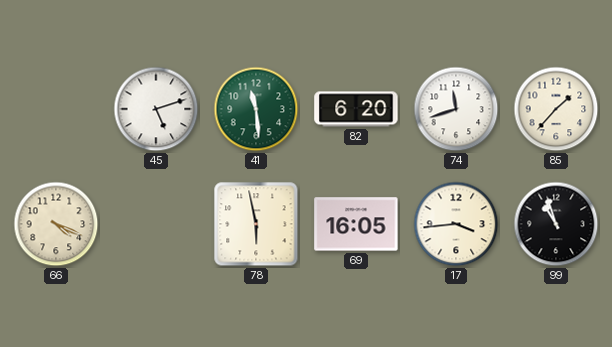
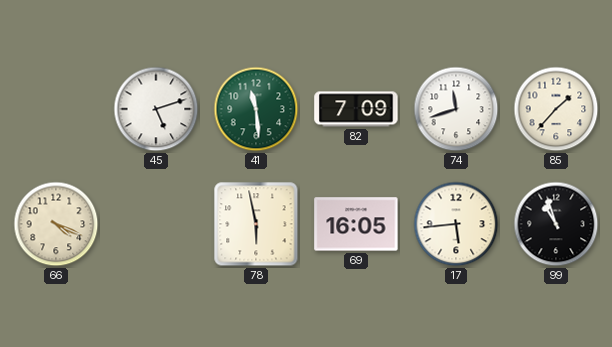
82: 6:20 -> 7:09
17: 3:44 -> 5:44
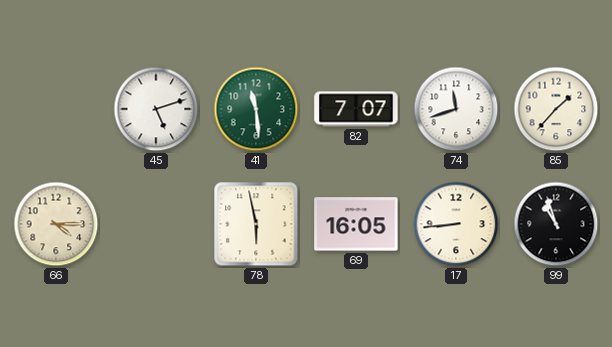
82: 7:09 -> 7:07
66: 4:19 -> 4:15
17: 5:44 -> 8:44
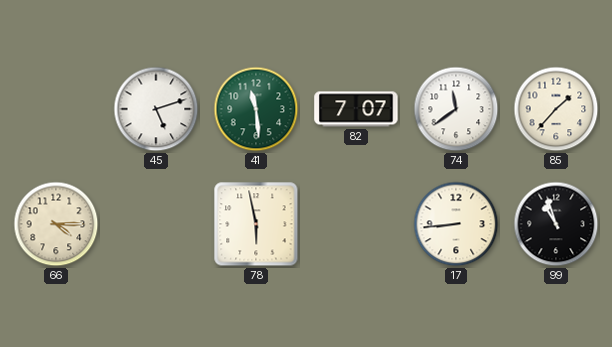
74: 11:42 -> 11:39
69: 16:05 -> none
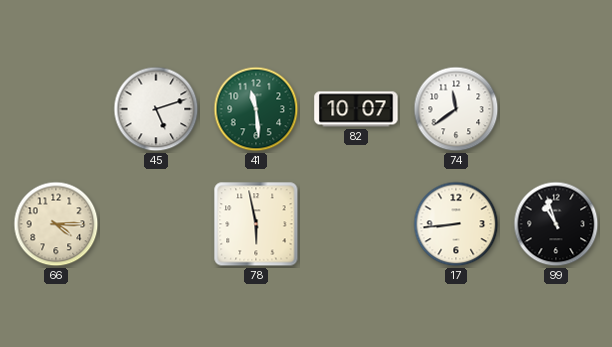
82: 7:07 -> 10:07
85: 1:37 -> none
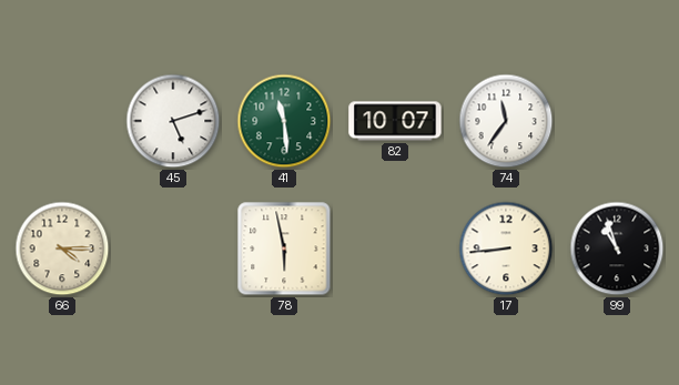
74: 11:39 -> 11:36
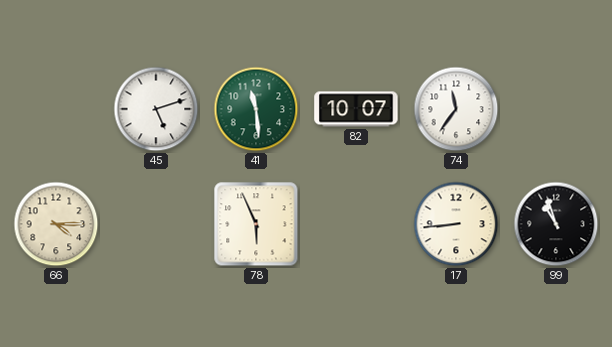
78: 5:58 -> 5:56
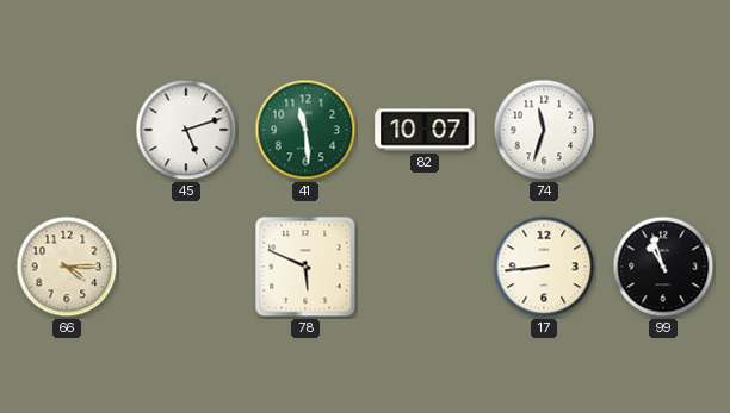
74: 11:36 -> 11:33
78: 5:56 -> 5:49
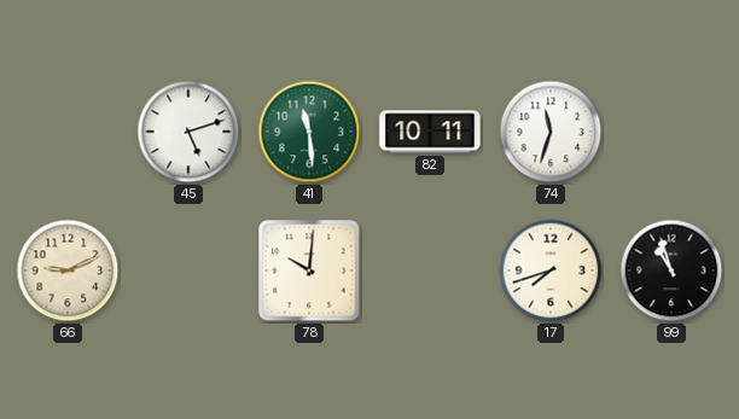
82: 10:07 -> 10:11
66: 4:15 -> 9:11
78: 5:49 -> 10:01
17: 8:44 -> 7:42
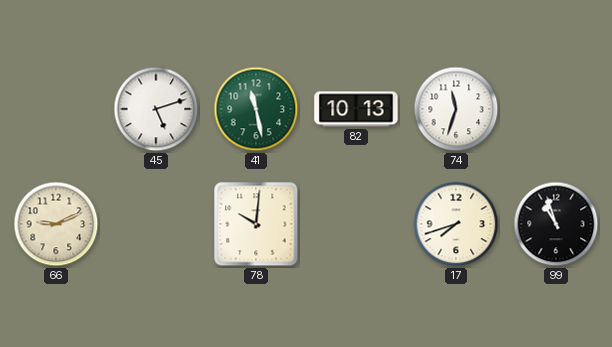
41: 11:29 -> 11:28
82: 10:11 -> 10:13
